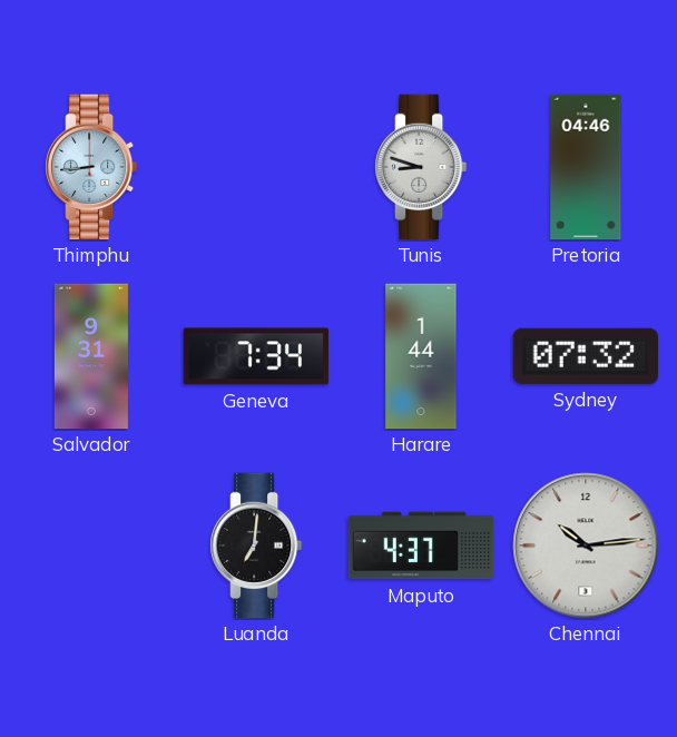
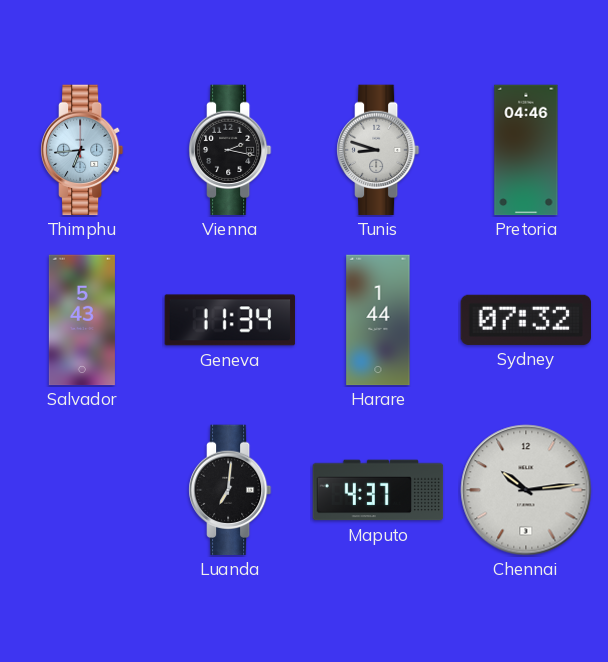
Thimphu: 8:44 -> 6:44
Vienna: none -> 2:17
Salvador: 9:31 -> 5:43
Geneva: 7:34 -> 11:34
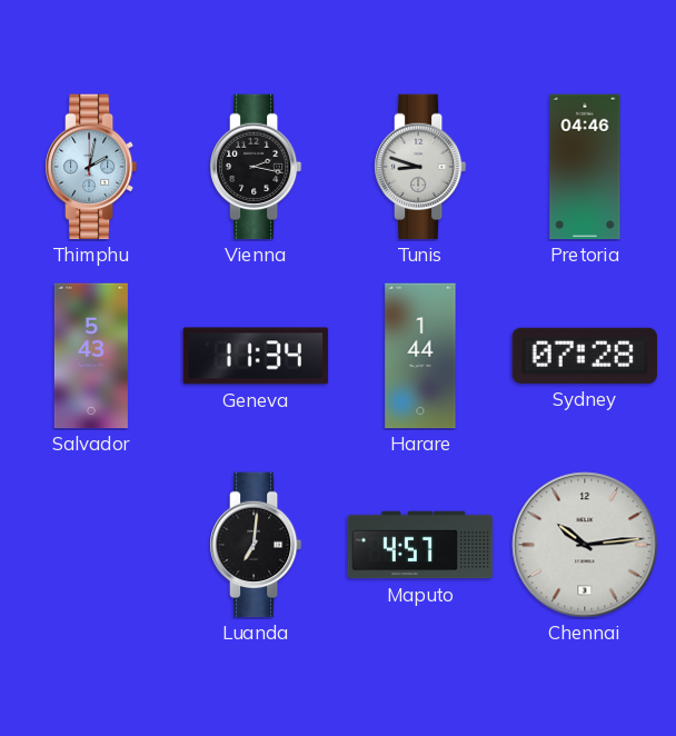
Thimphu: 6:44 -> 2:02
Sydney: 07:32 -> 07:28
Maputo: 4:37 -> 4:57
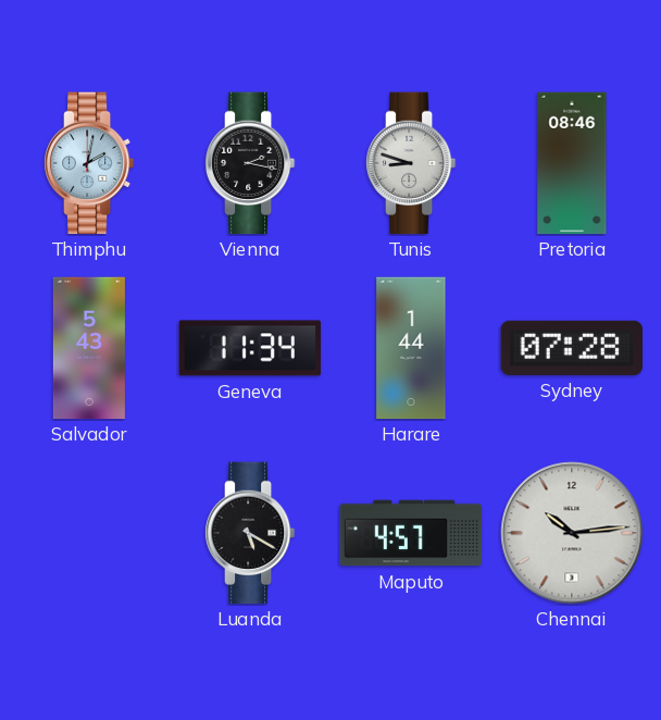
Pretoria: 04:46 -> 08:46
Luanda: 7:01 -> 5:20
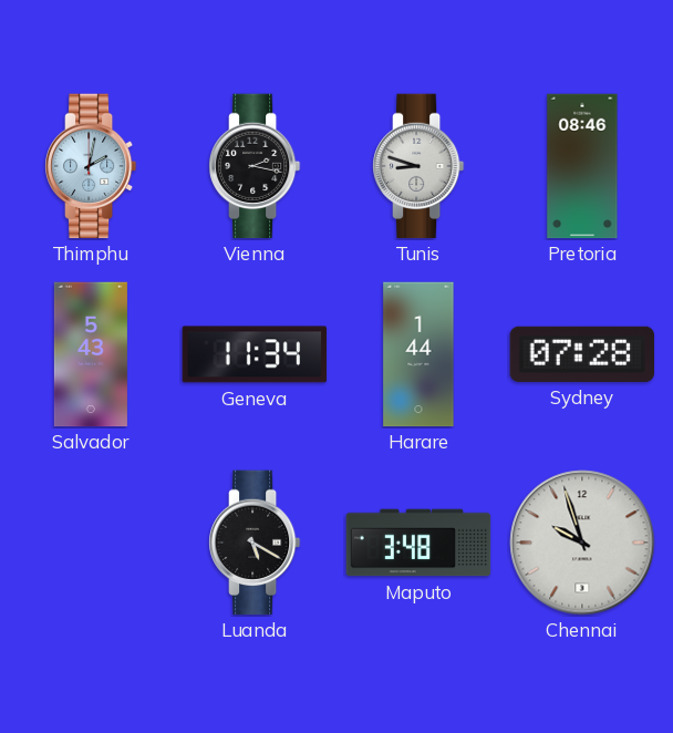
Maputo: 4:57 -> 3:48
Chennai: 10:14 -> 9:57
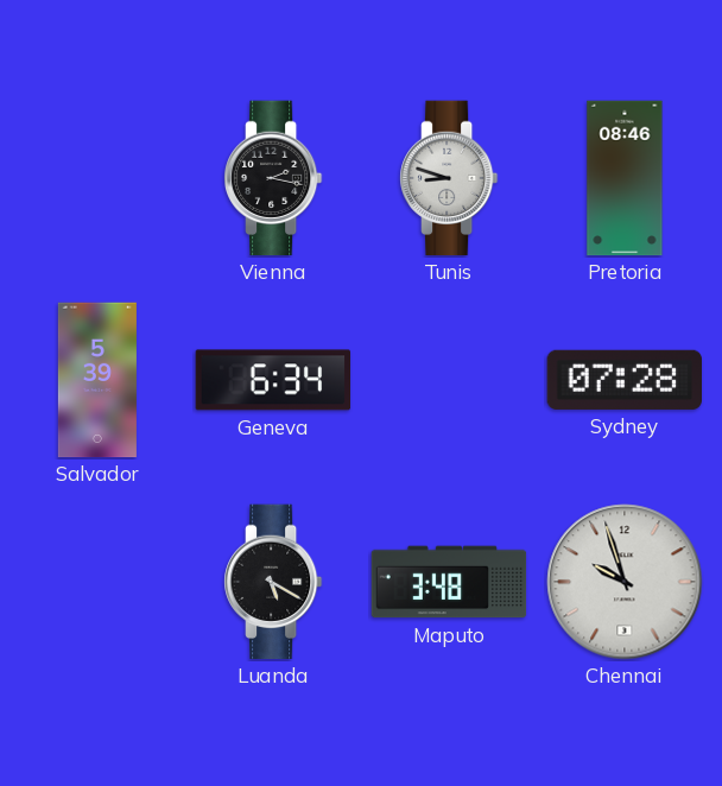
Thimphu: 2:02 -> none
Salvador: 5:43 -> 5:39
Geneva: 11:34 -> 6:34
Harare: 1:44 -> none
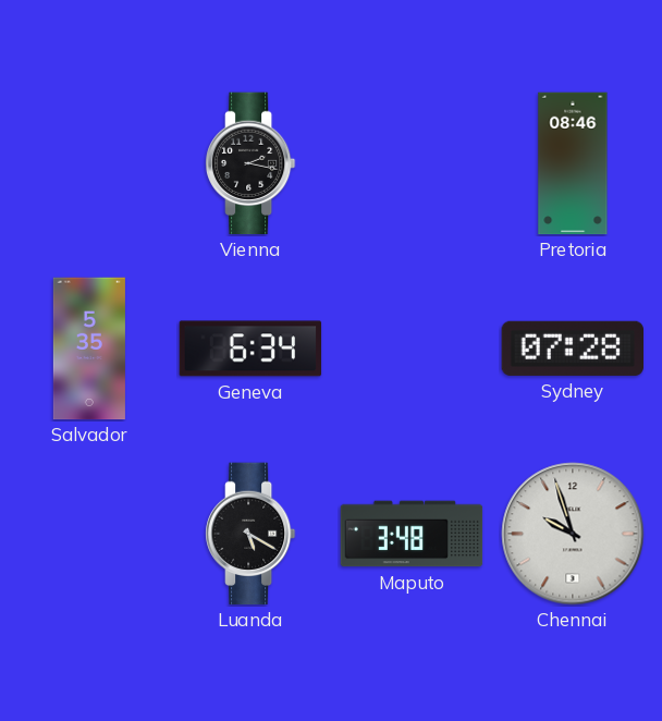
Tunis: 8:48 -> none
Salvador: 5:39 -> 5:35
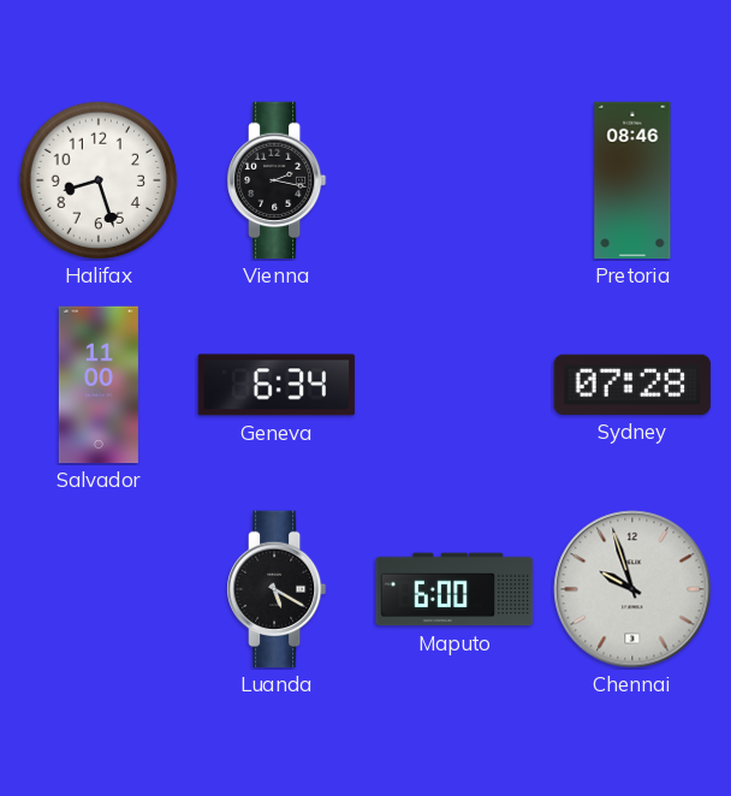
Halifax: none -> 8:27
Salvador: 5:35 -> 11:00
Maputo: 3:48 -> 6:00
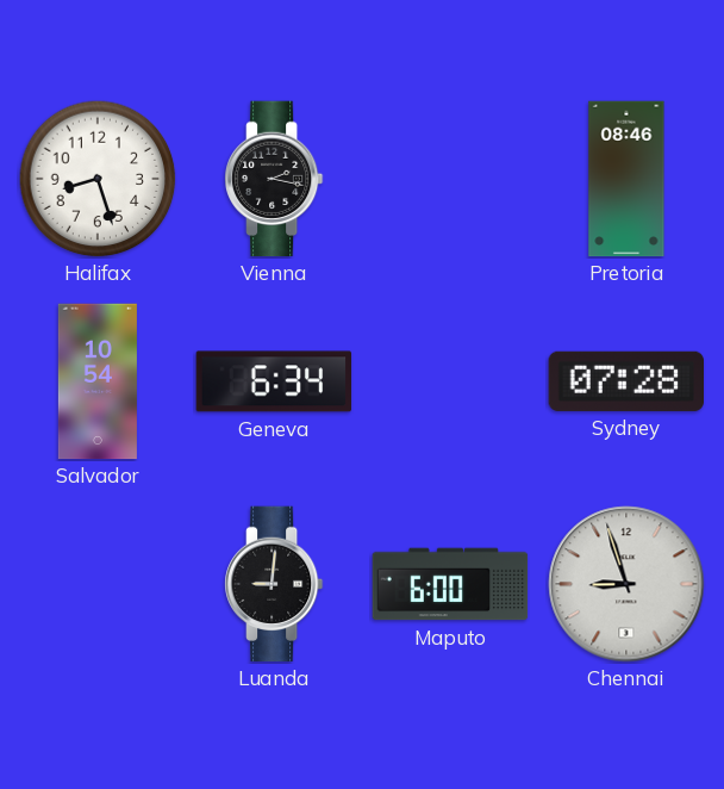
Salvador: 11:00 -> 10:54
Luanda: 5:20 -> 9:01
Chennai: 9:57 -> 8:57
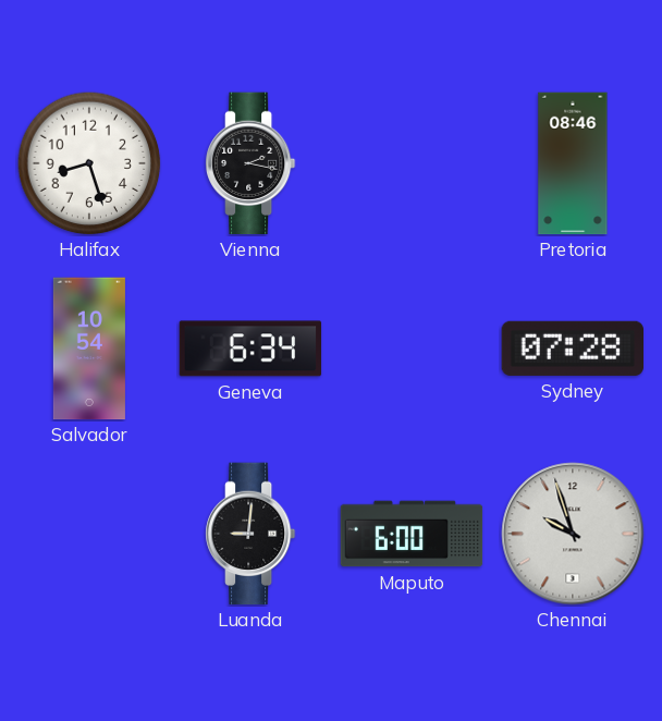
Chennai: 8:57 -> 9:57
